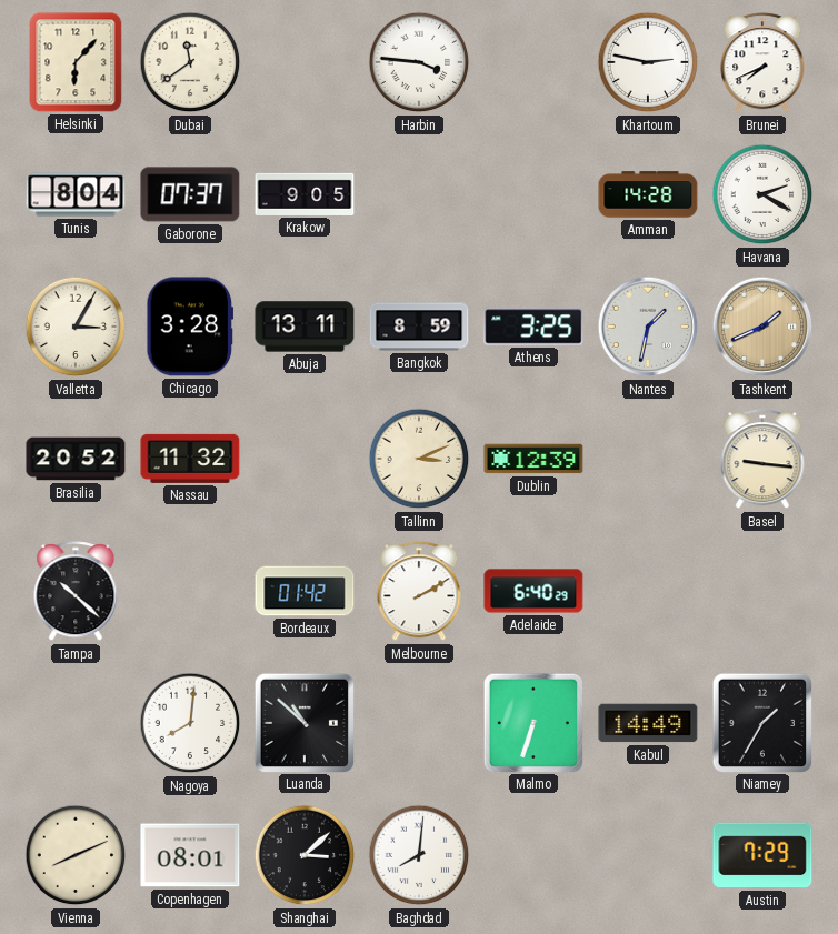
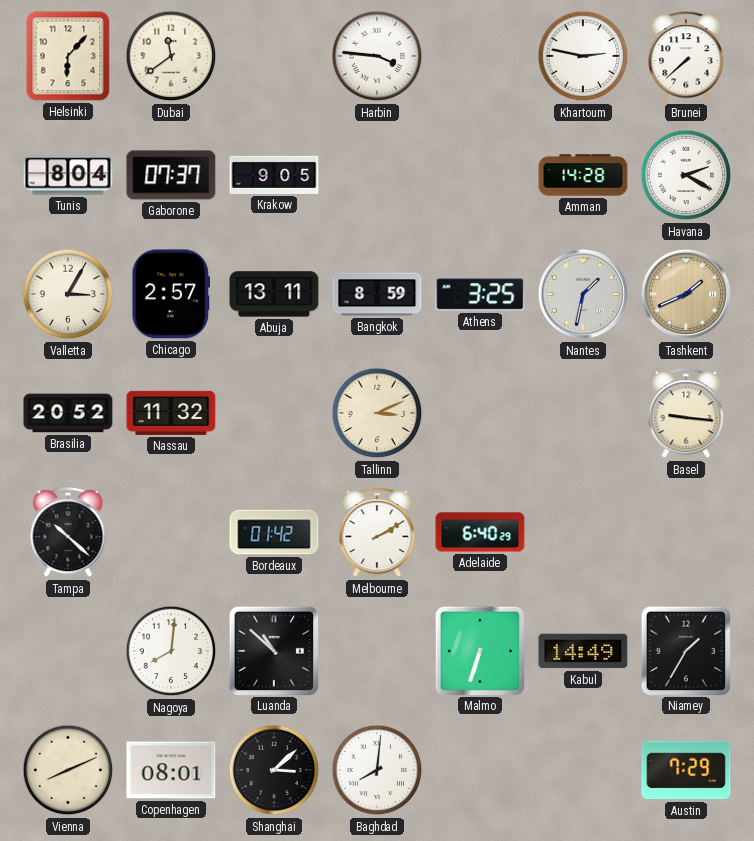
Brunei: 7:41 -> 7:38
Chicago: 3:28 -> 2:57
Dublin: 12:39 -> none
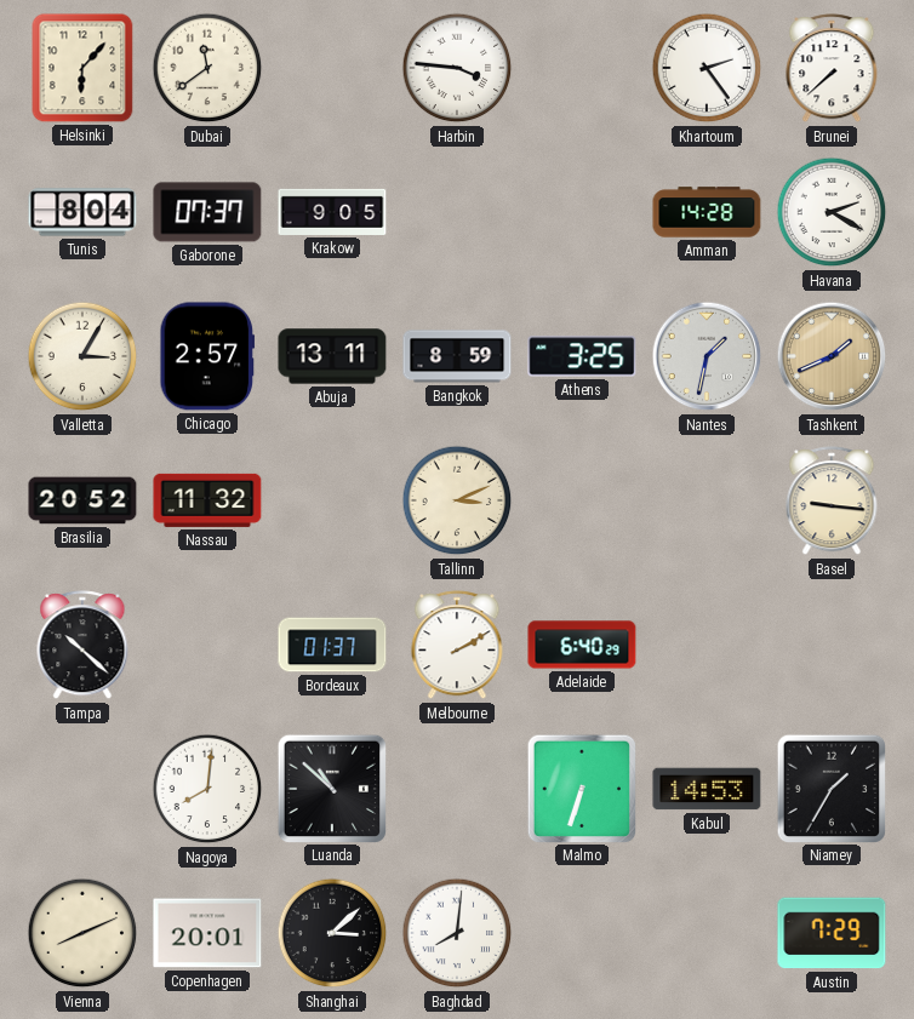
Khartoum: 2:47 -> 2:24
Bordeaux: 01:42 -> 01:37
Kabul: 14:49 -> 14:53
Copenhagen: 08:01 -> 20:01
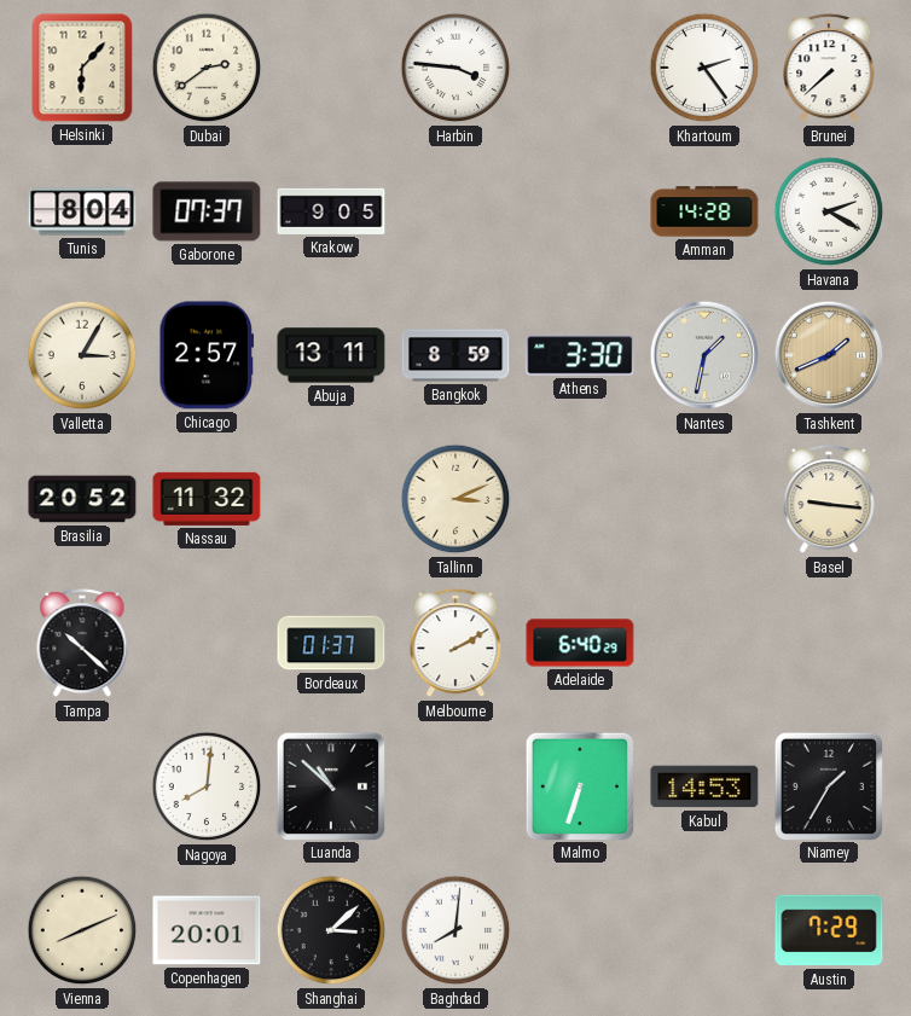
Dubai: 11:39 -> 2:39
Athens: 3:25 -> 3:30
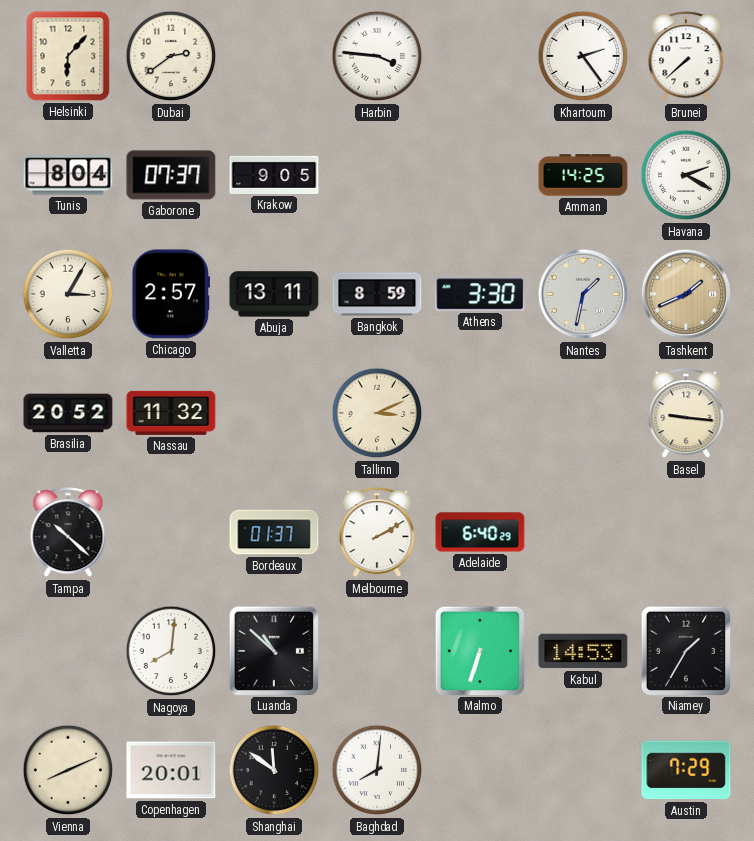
Amman: 14:28 -> 14:25
Shanghai: 3:08 -> 11:51
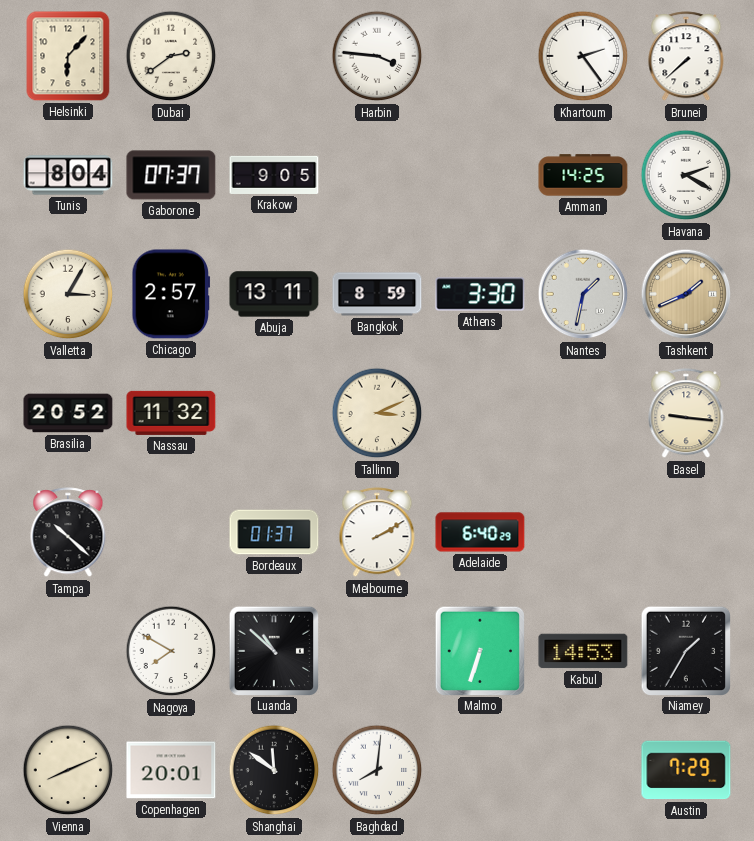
Nagoya: 8:01 -> 7:50
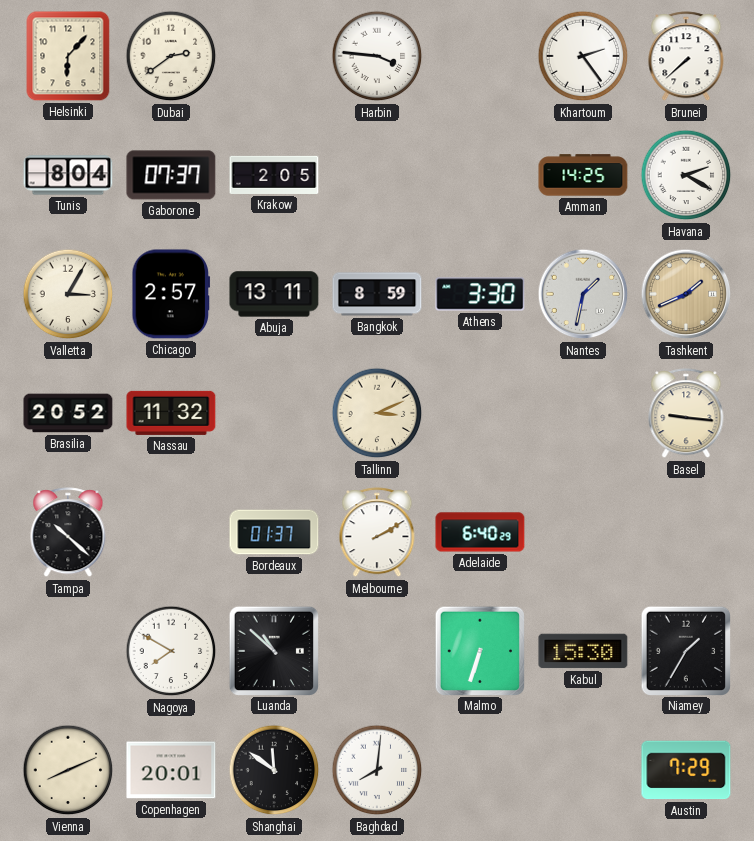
Krakow: 9:05 -> 2:05
Kabul: 14:53 -> 15:30
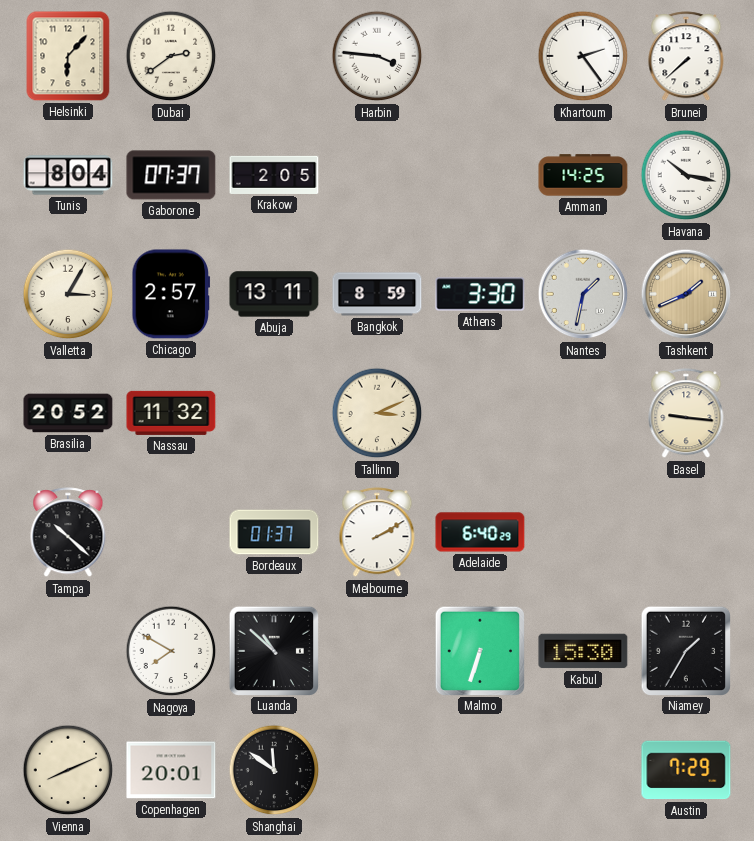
Havana: 2:20 -> 10:17
Baghdad: 8:01 -> none
